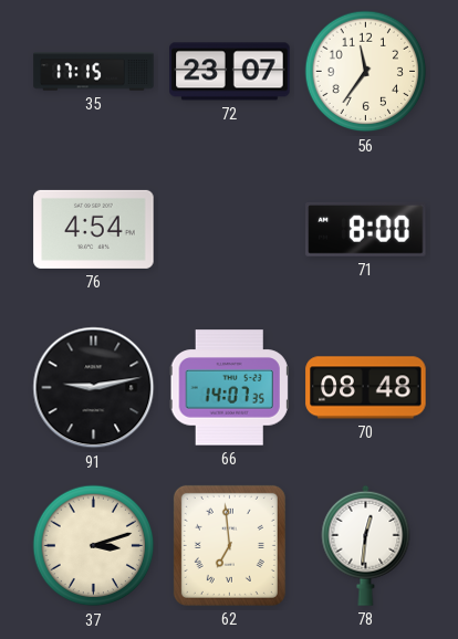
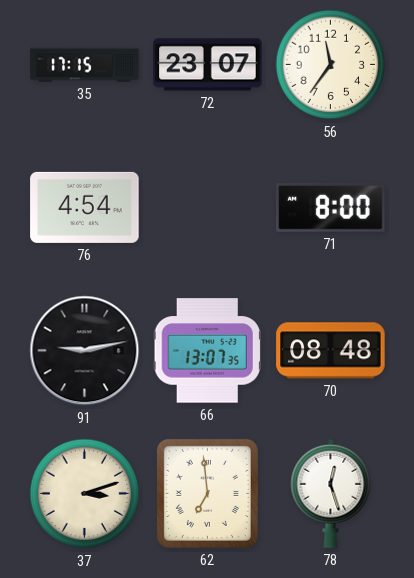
66: 14:07 -> 13:07
78: 12:31 -> 12:27
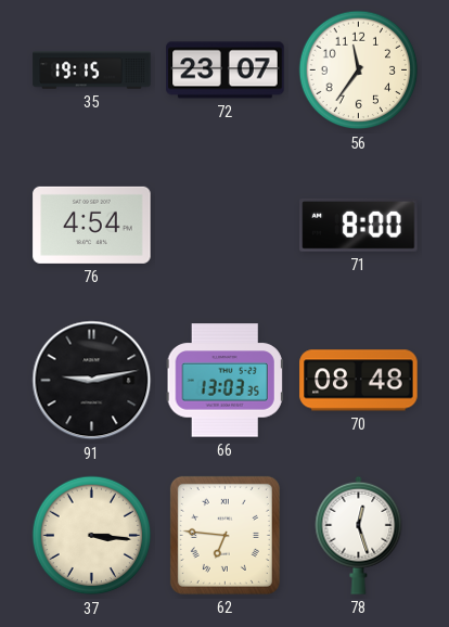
35: 17:15 -> 19:15
66: 13:07 -> 13:03
37: 3:12 -> 3:16
62: 6:59 -> 6:46
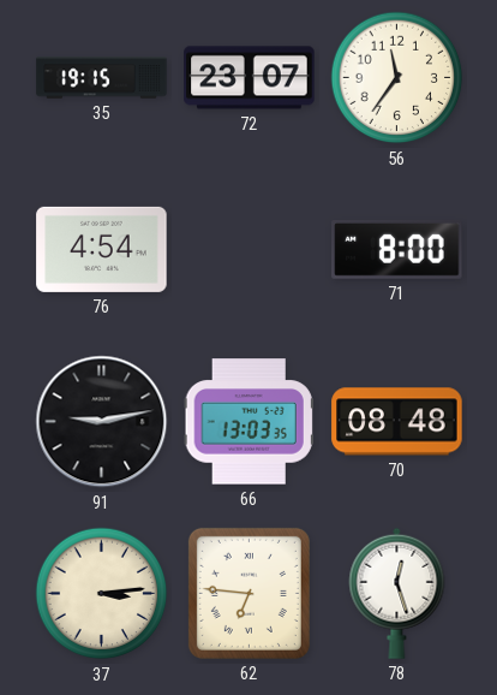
37: 3:16 -> 3:14
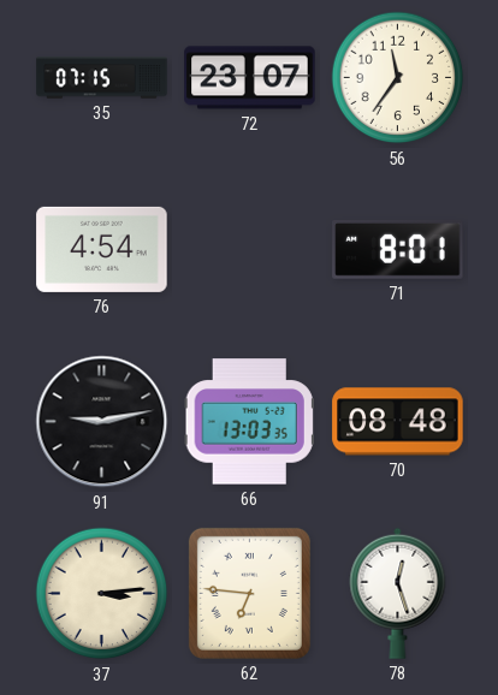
35: 19:15 -> 07:15
71: 8:00 -> 8:01
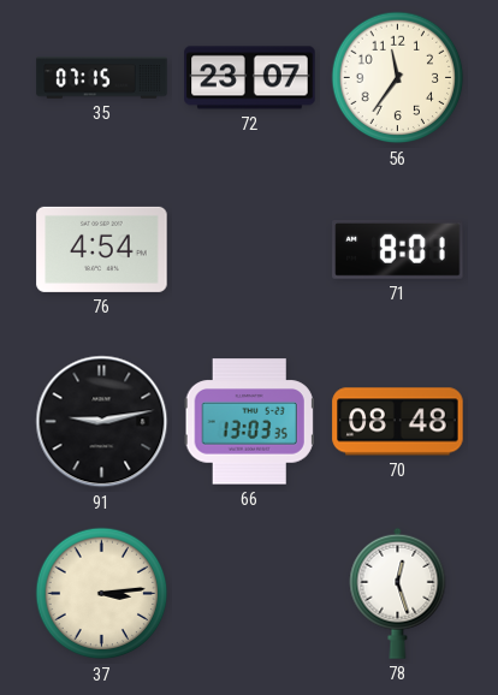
62: 6:46 -> none
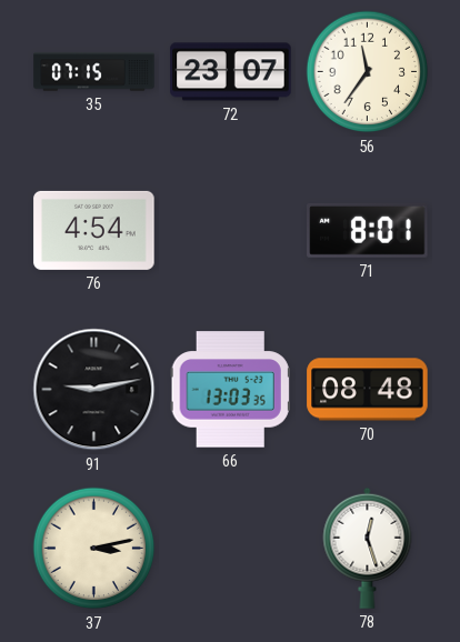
37: 3:14 -> 3:13
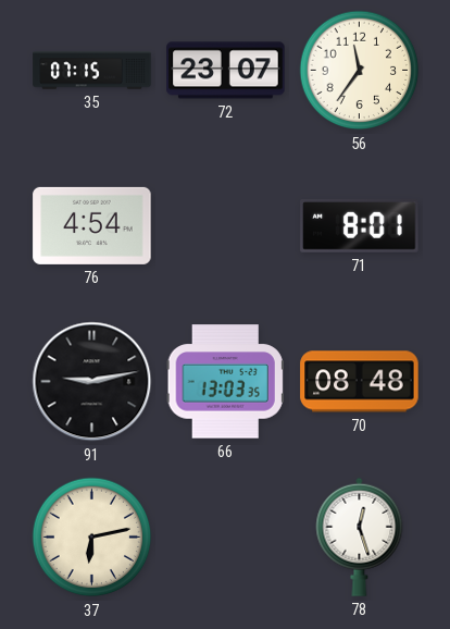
37: 3:13 -> 6:13
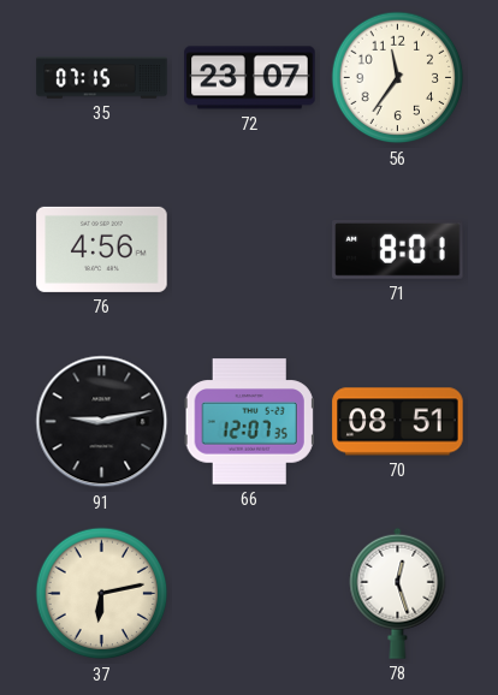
76: 4:54 -> 4:56
66: 13:03 -> 12:07
70: 08:48 -> 08:51
